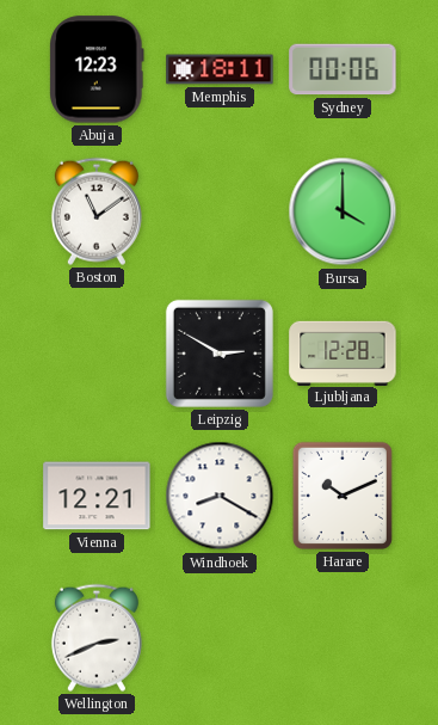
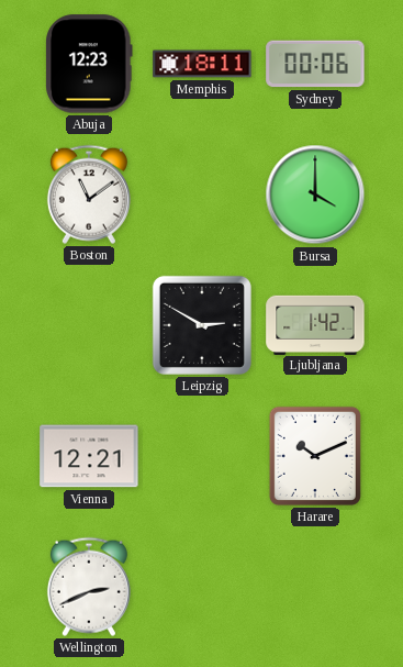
Ljubljana: 12:28 -> 1:42
Windhoek: 8:20 -> none
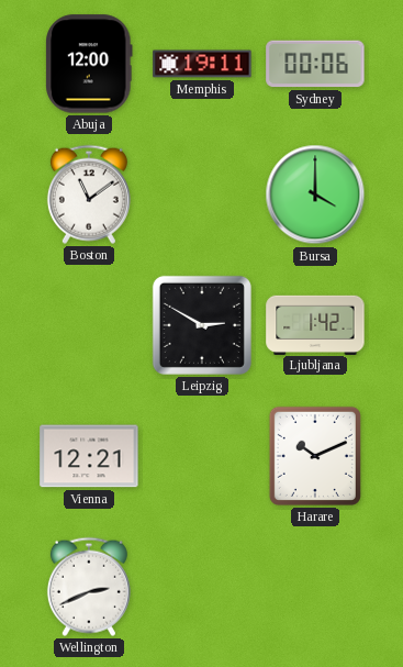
Abuja: 12:23 -> 12:00
Memphis: 18:11 -> 19:11
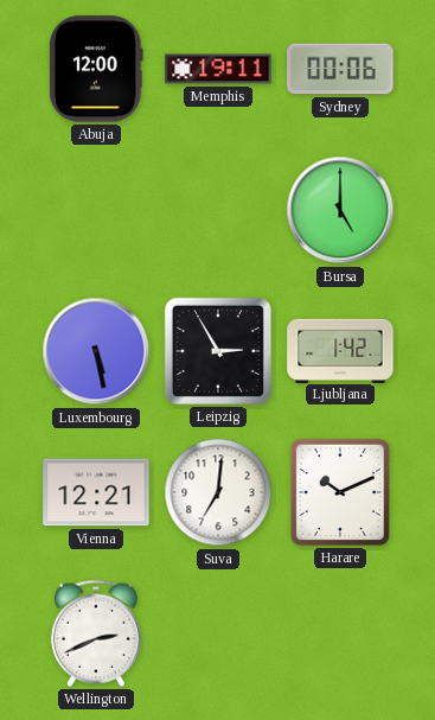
Boston: 11:09 -> none
Bursa: 4:00 -> 5:00
Luxembourg: none -> 5:28
Leipzig: 2:50 -> 2:55
Suva: none -> 7:01
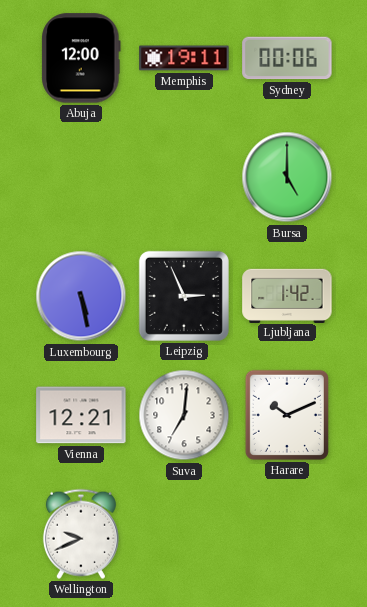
Leipzig: 2:55 -> 2:56
Wellington: 2:41 -> 9:41
